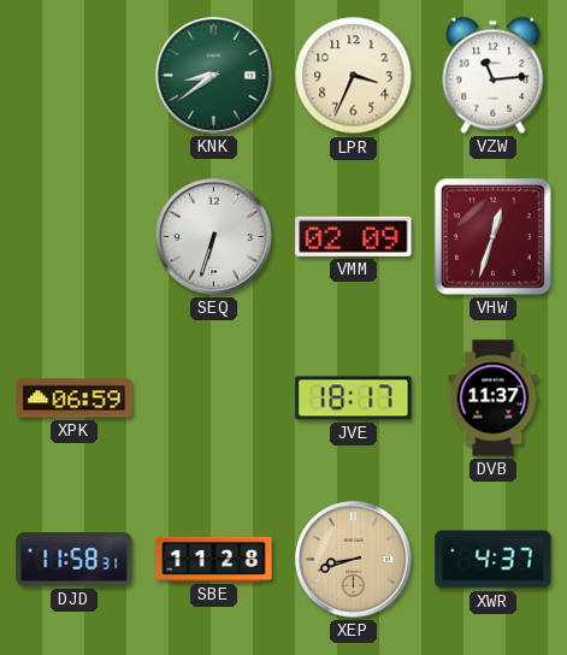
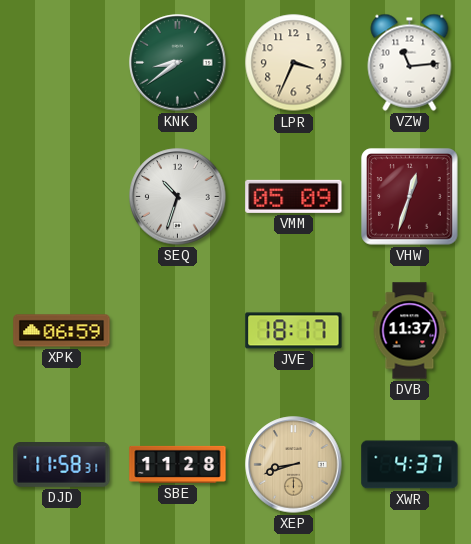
SEQ: 6:33 -> 10:33
VMM: 02:09 -> 05:09
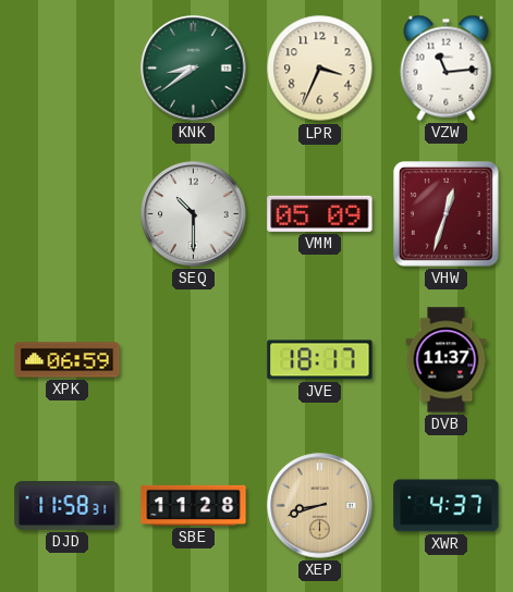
SEQ: 10:33 -> 10:30
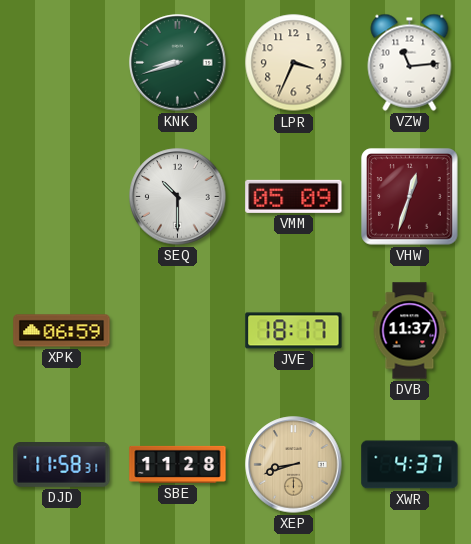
KNK: 8:39 -> 8:42
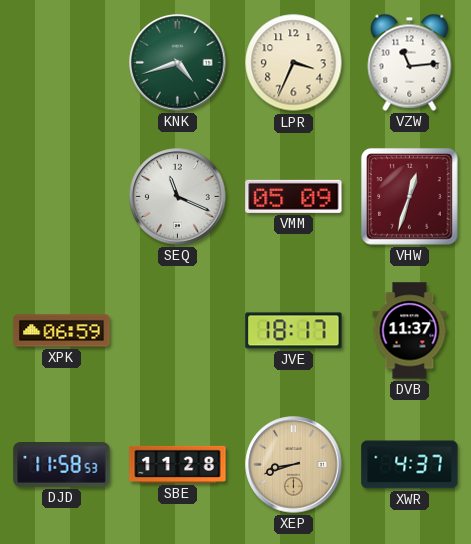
KNK: 8:42 -> 4:42
SEQ: 10:30 -> 11:19
DJD: 11:58:31 -> 11:58:53
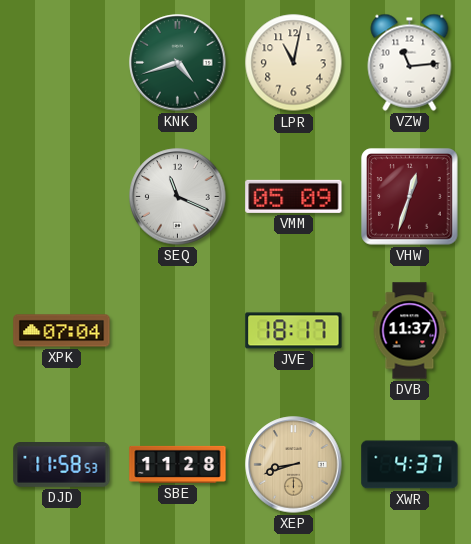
LPR: 3:34 -> 11:02
XPK: 06:59 -> 07:04
